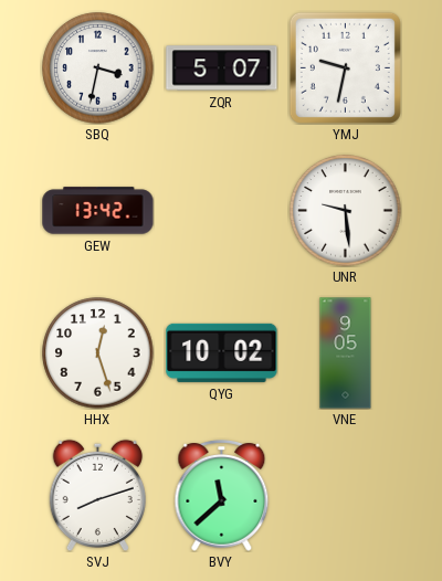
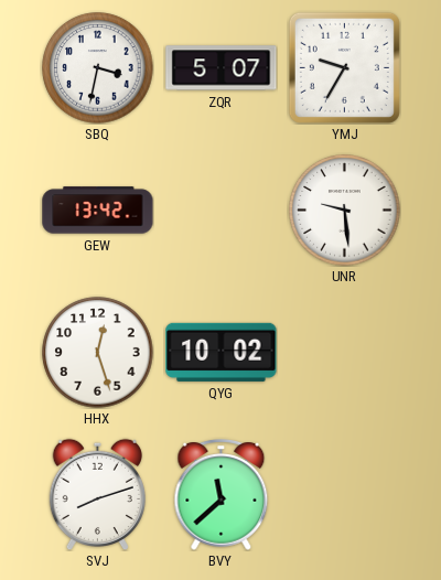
YMJ: 9:32 -> 9:35
VNE: 9:05 -> none
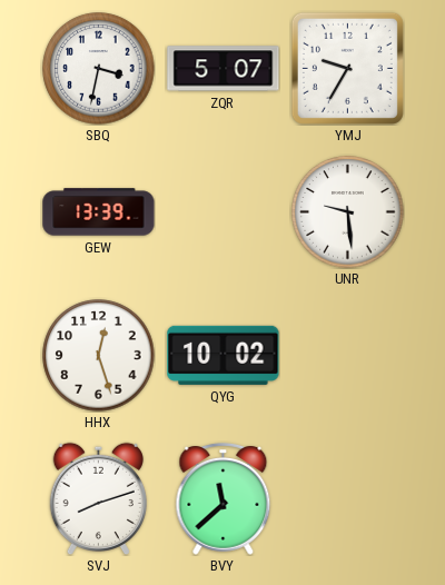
GEW: 13:42 -> 13:39
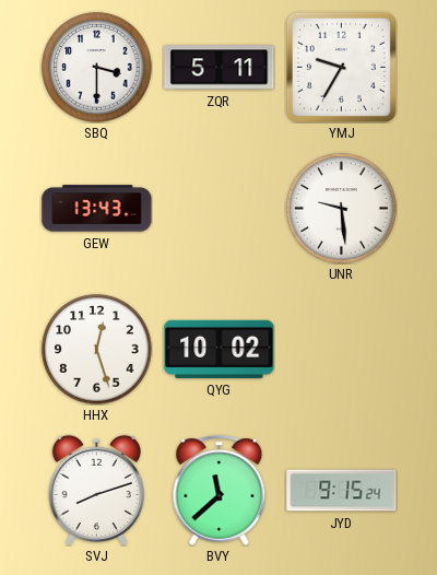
SBQ: 3:32 -> 3:30
ZQR: 5:07 -> 5:11
GEW: 13:39 -> 13:43
JYD: none -> 9:15
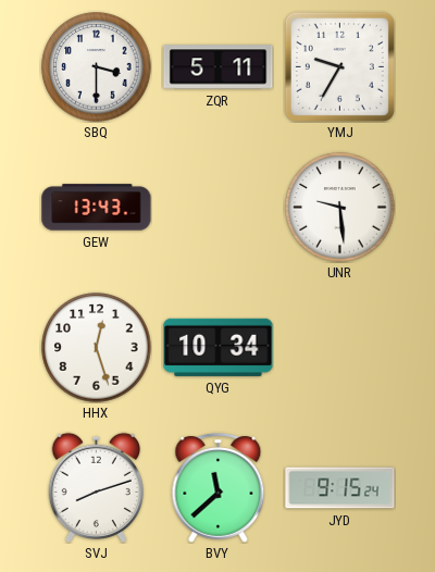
QYG: 10:02 -> 10:34
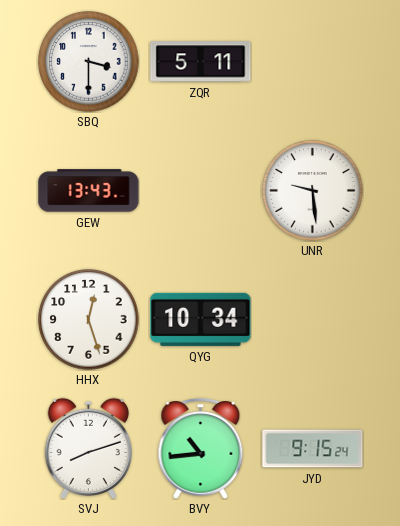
YMJ: 9:35 -> none
BVY: 11:38 -> 10:44
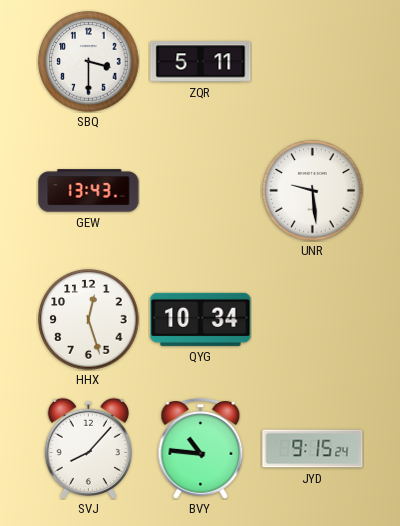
SVJ: 8:12 -> 8:07
BVY: 10:44 -> 10:46
